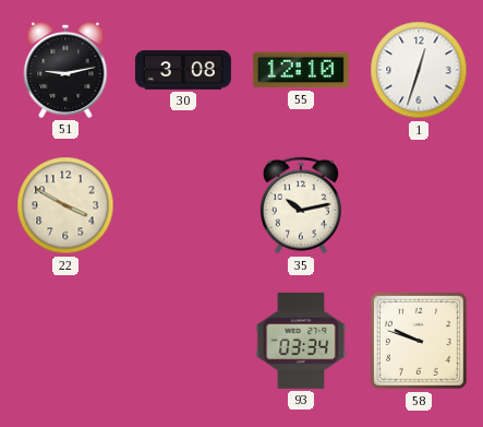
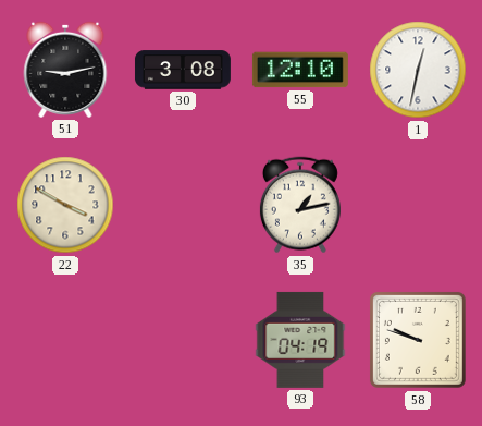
1: 12:33 -> 12:32
35: 10:13 -> 1:13
93: 03:34 -> 04:19
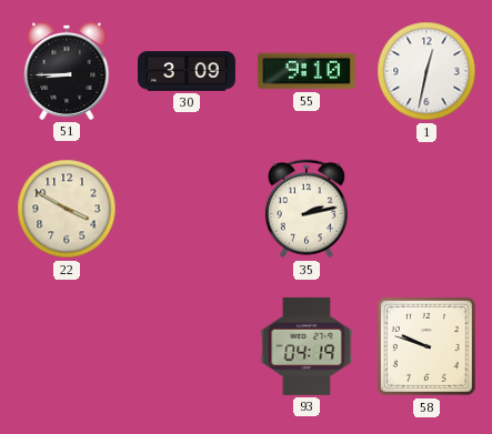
51: 9:13 -> 8:45
30: 3:08 -> 3:09
55: 12:10 -> 9:10
35: 1:13 -> 2:13
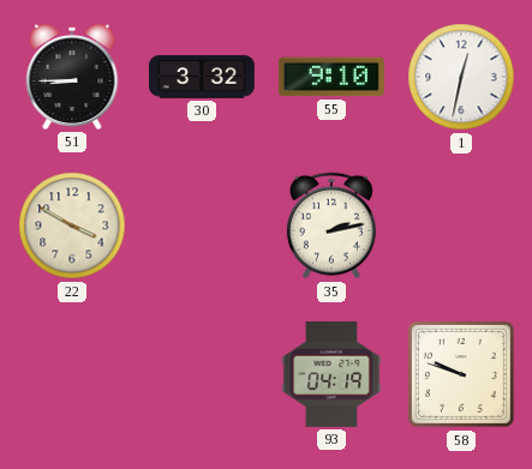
30: 3:09 -> 3:32
